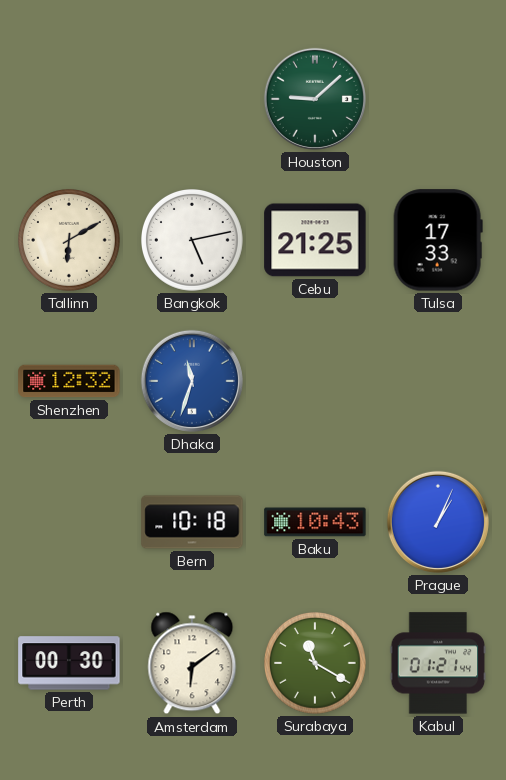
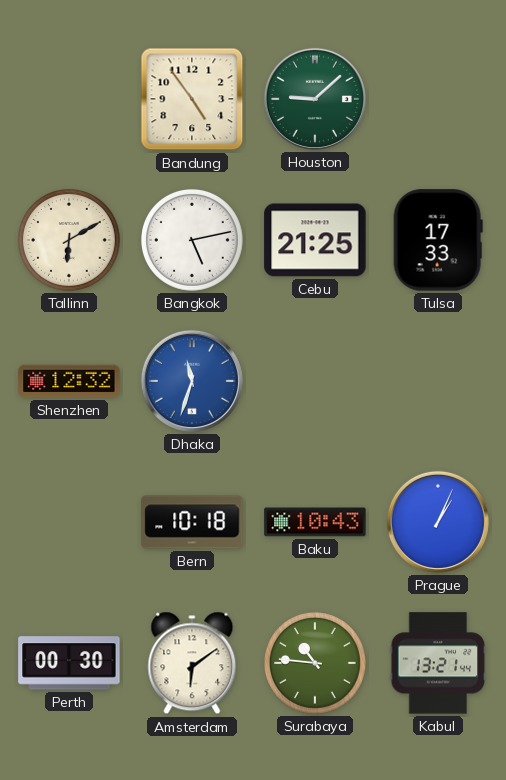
Bandung: none -> 4:54
Surabaya: 11:20 -> 10:46
Kabul: 01:21 -> 13:21
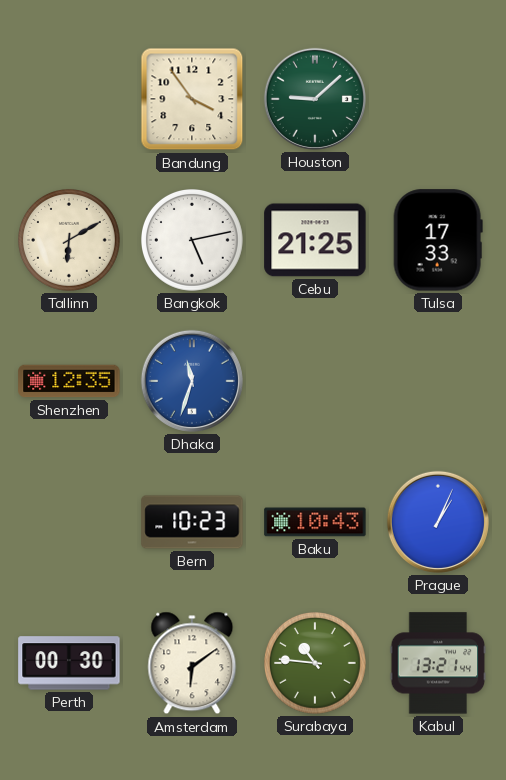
Bandung: 4:54 -> 3:54
Shenzhen: 12:32 -> 12:35
Bern: 10:18 -> 10:23
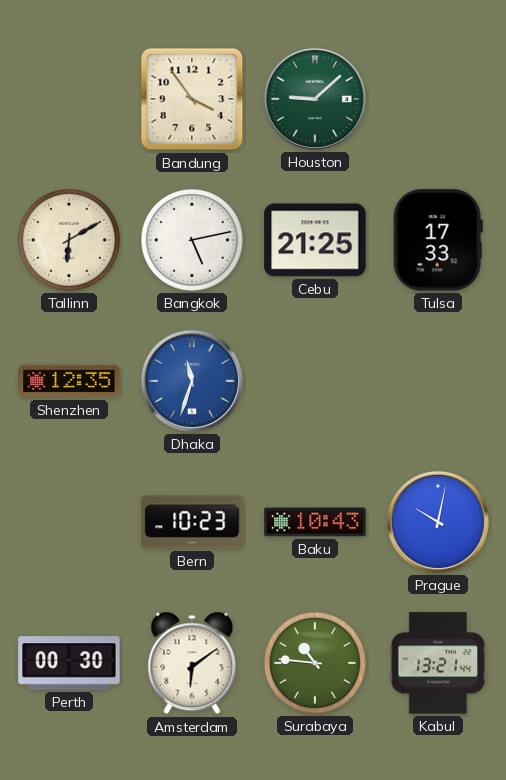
Prague: 1:04 -> 10:02
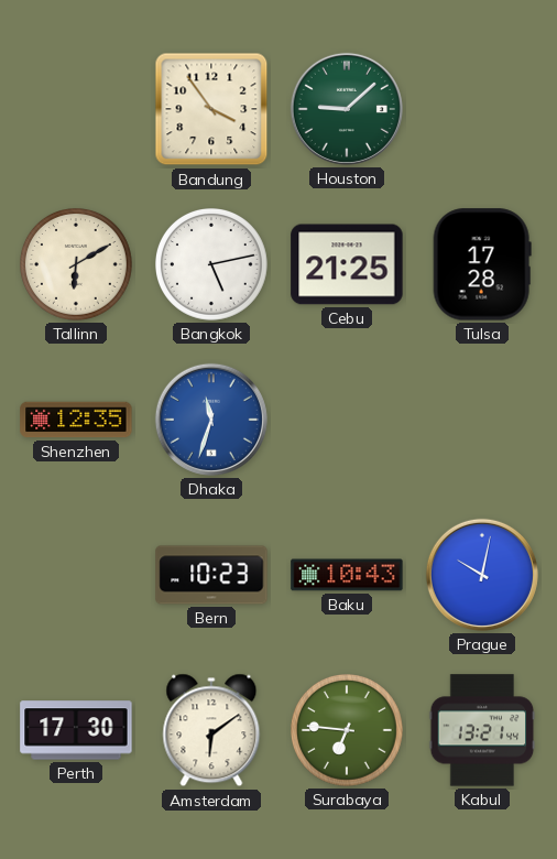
Tulsa: 17:33 -> 17:28
Perth: 00:30 -> 17:30
Surabaya: 10:46 -> 6:46
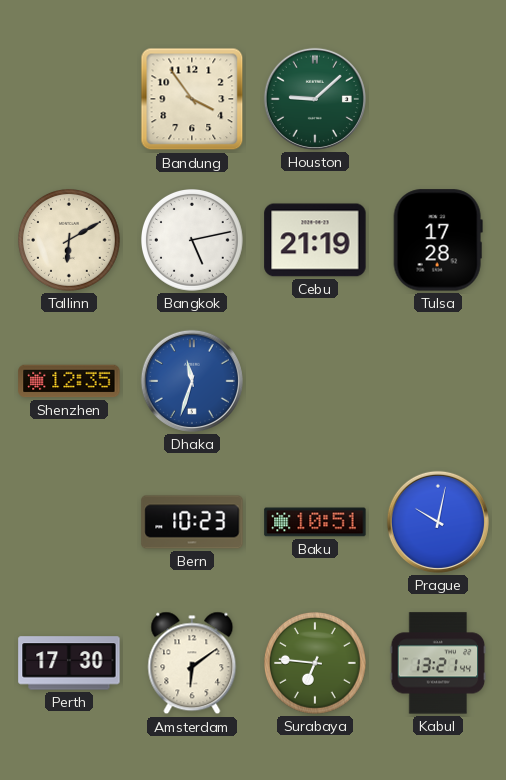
Cebu: 21:25 -> 21:19
Baku: 10:43 -> 10:51
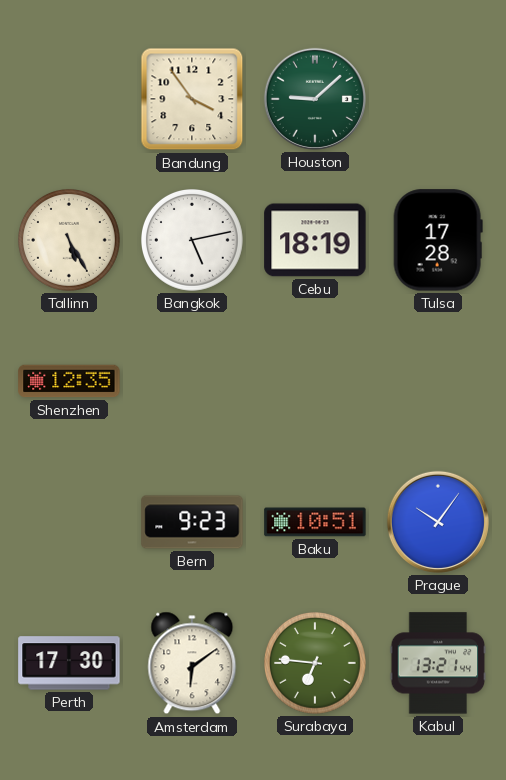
Tallinn: 6:10 -> 5:25
Cebu: 21:19 -> 18:19
Dhaka: 11:33 -> none
Bern: 10:23 -> 9:23
Prague: 10:02 -> 10:06
